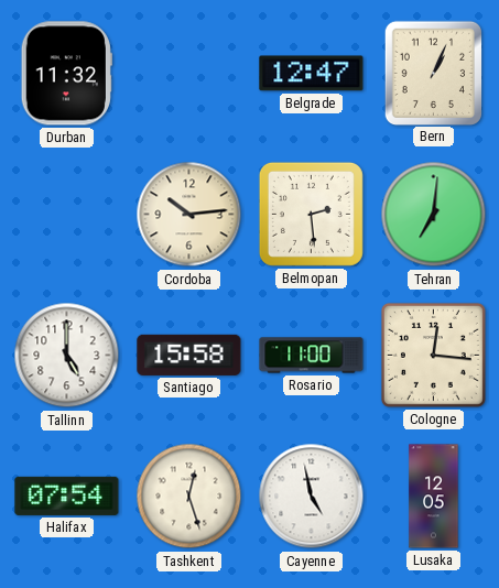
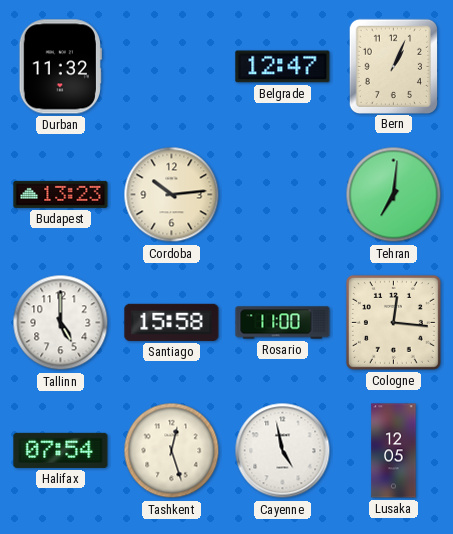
Budapest: none -> 13:23
Belmopan: 2:29 -> none
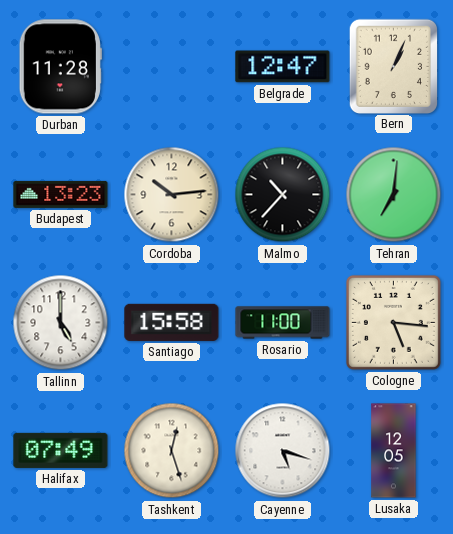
Durban: 11:32 -> 11:28
Malmo: none -> 10:37
Cologne: 12:16 -> 5:16
Halifax: 07:54 -> 07:49
Cayenne: 4:58 -> 5:18
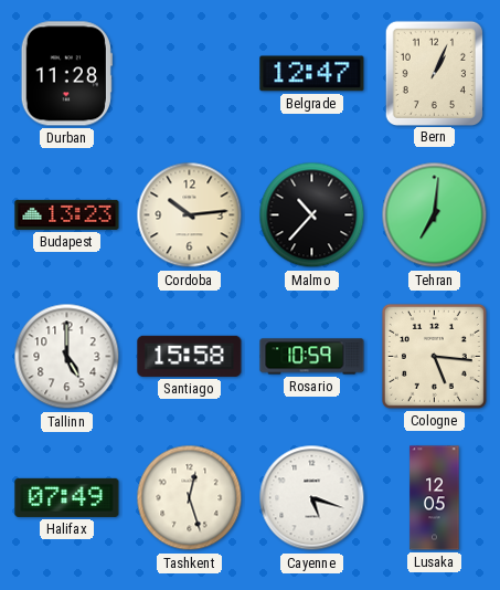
Rosario: 11:00 -> 10:59
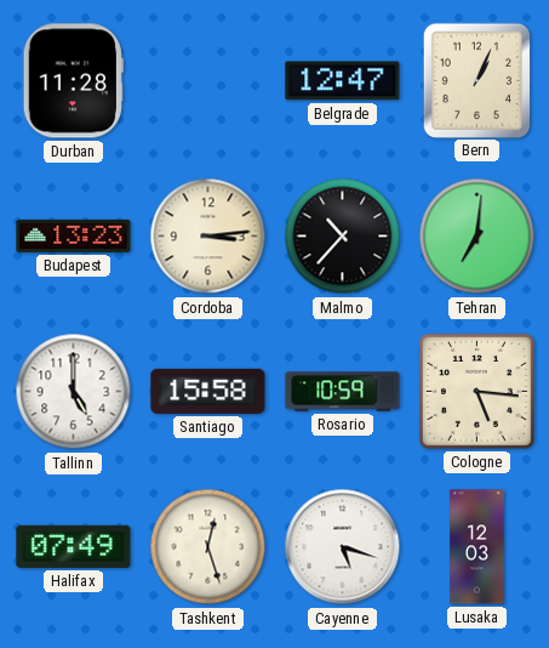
Cordoba: 10:14 -> 3:14
Lusaka: 12:05 -> 12:03
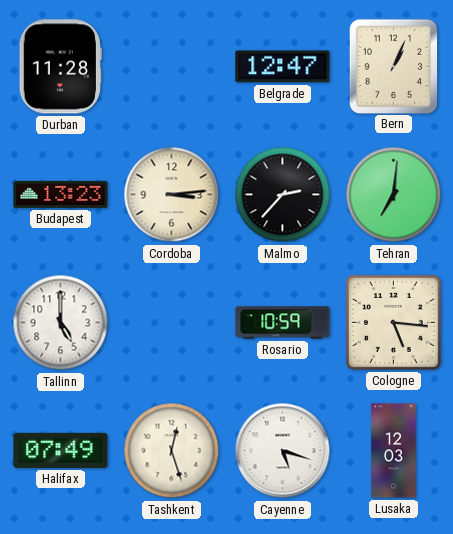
Malmo: 10:37 -> 2:37
Santiago: 15:58 -> none
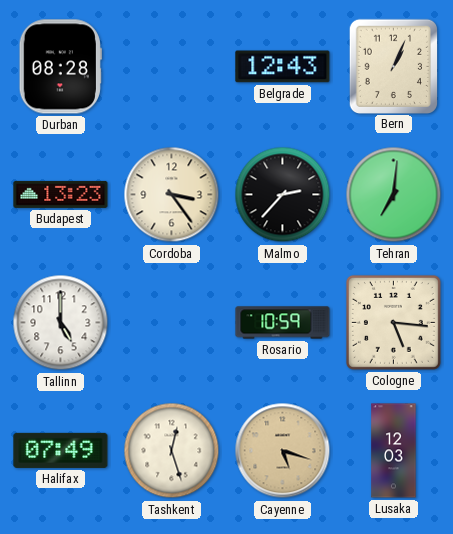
Durban: 11:28 -> 08:28
Belgrade: 12:47 -> 12:43
Cordoba: 3:14 -> 3:24
Cayenne dial: white -> champagne
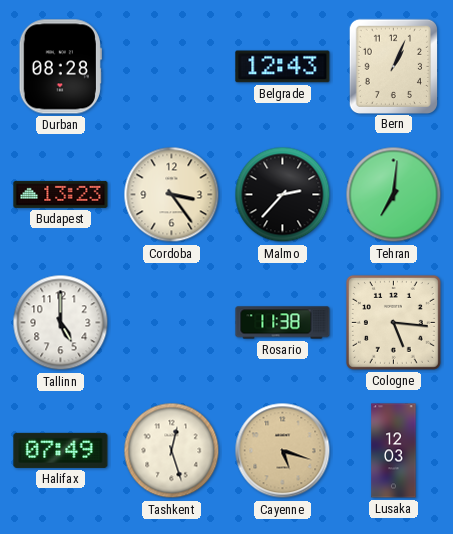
Rosario: 10:59 -> 11:38
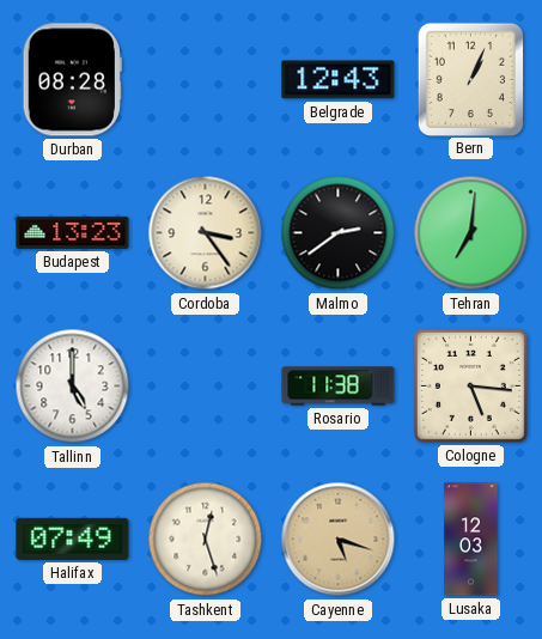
Malmo: 2:37 -> 2:39
